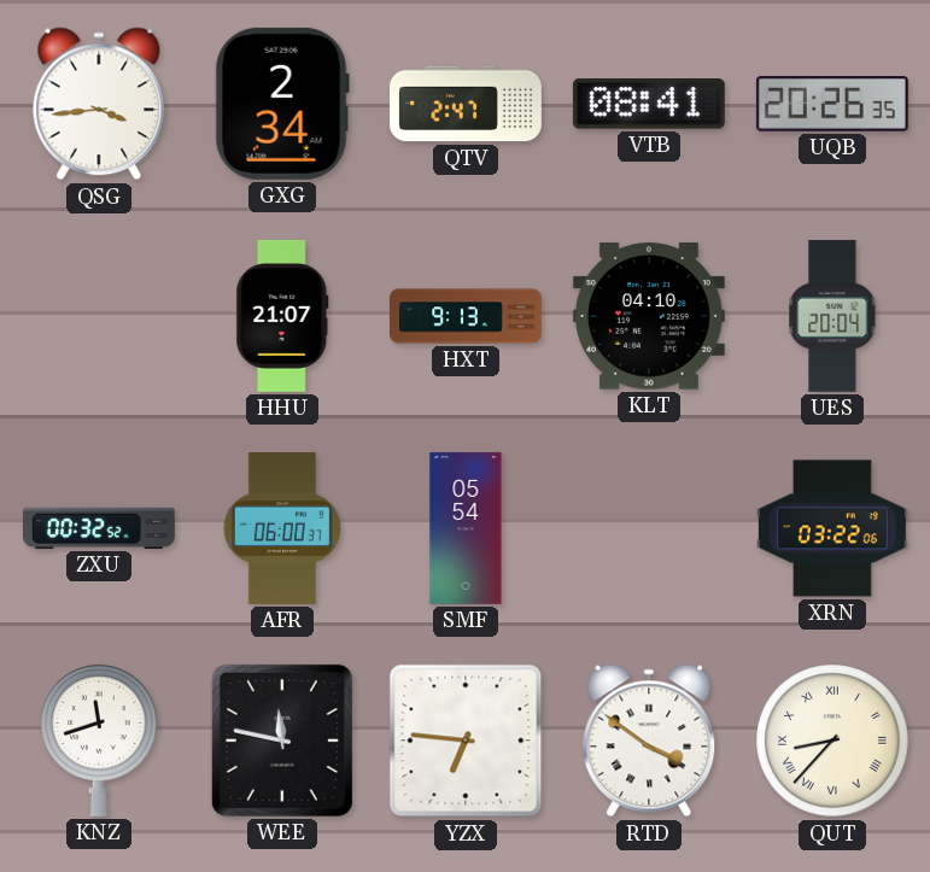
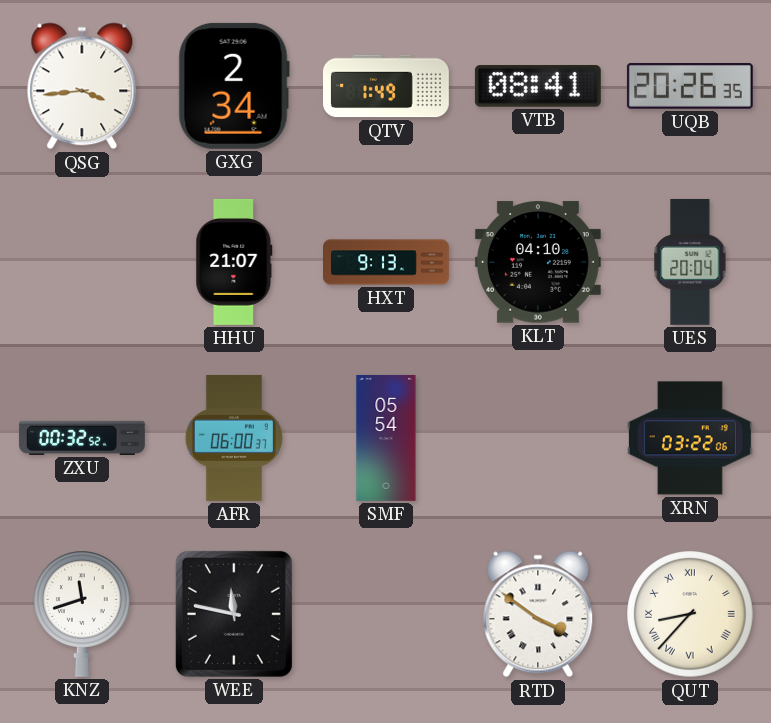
QTV: 2:47 -> 1:49
YZX: 6:46 -> none
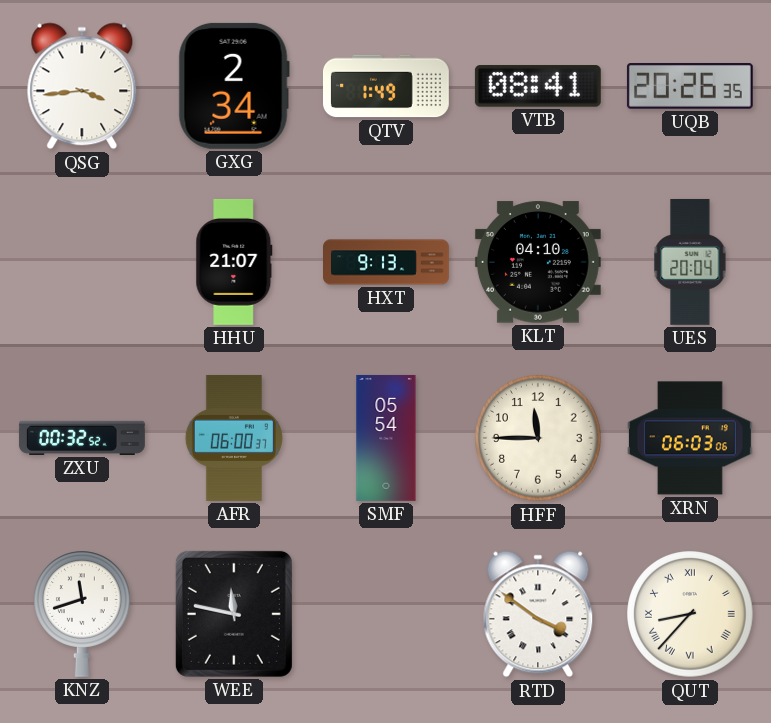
HFF: none -> 11:45
XRN: 03:22 -> 06:03
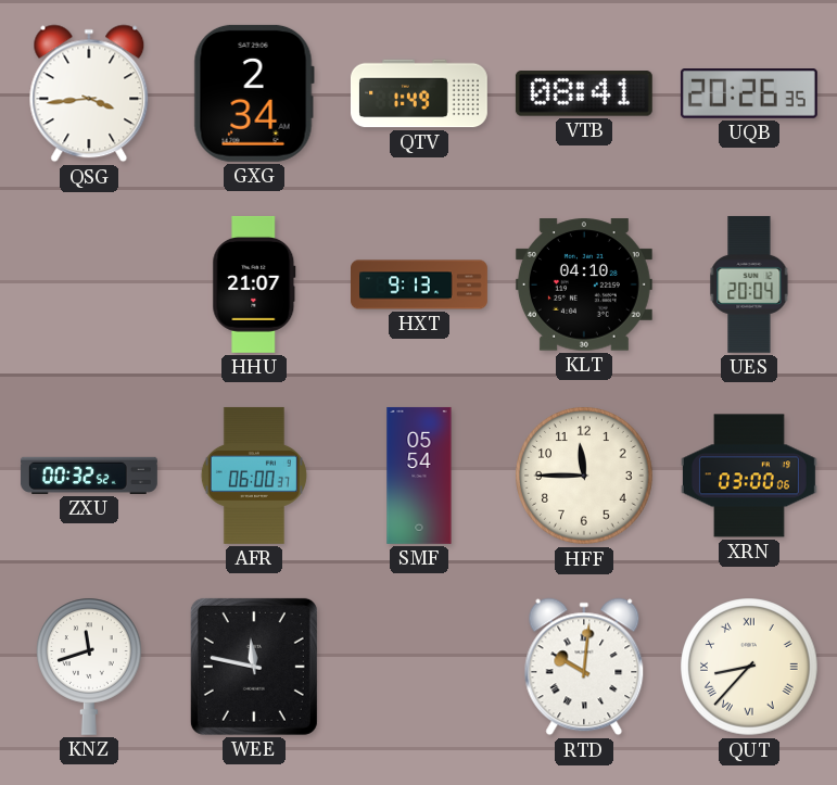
XRN: 06:03 -> 03:00
RTD: 3:51 -> 10:01
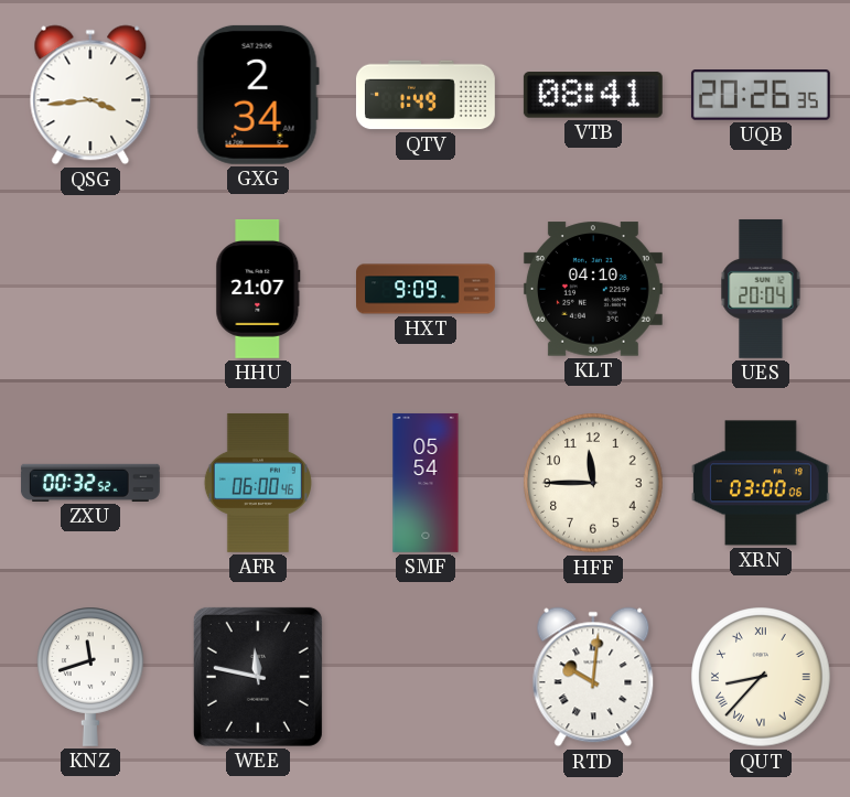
HXT: 9:13 -> 9:09
AFR: 06:00:37 -> 06:00:46
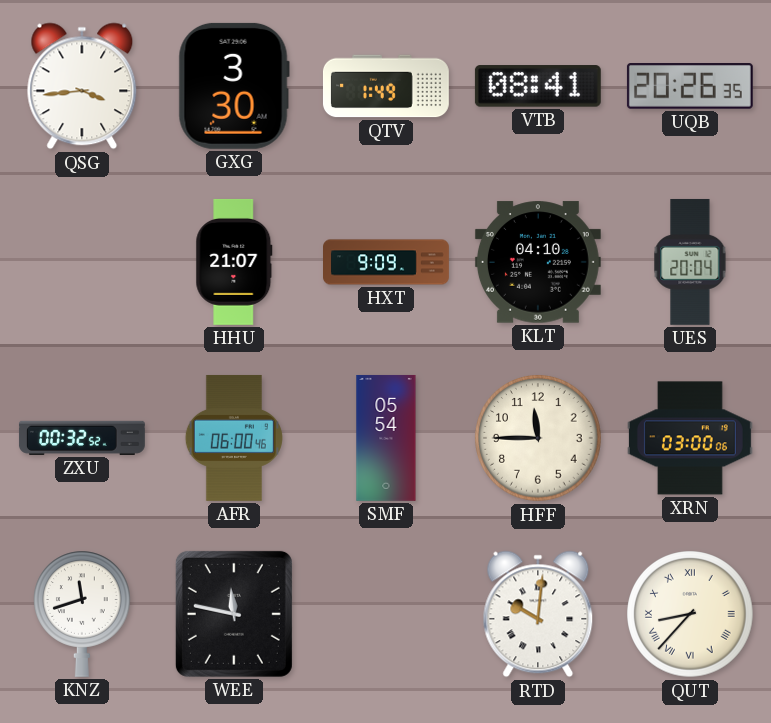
GXG: 2:34 -> 3:30
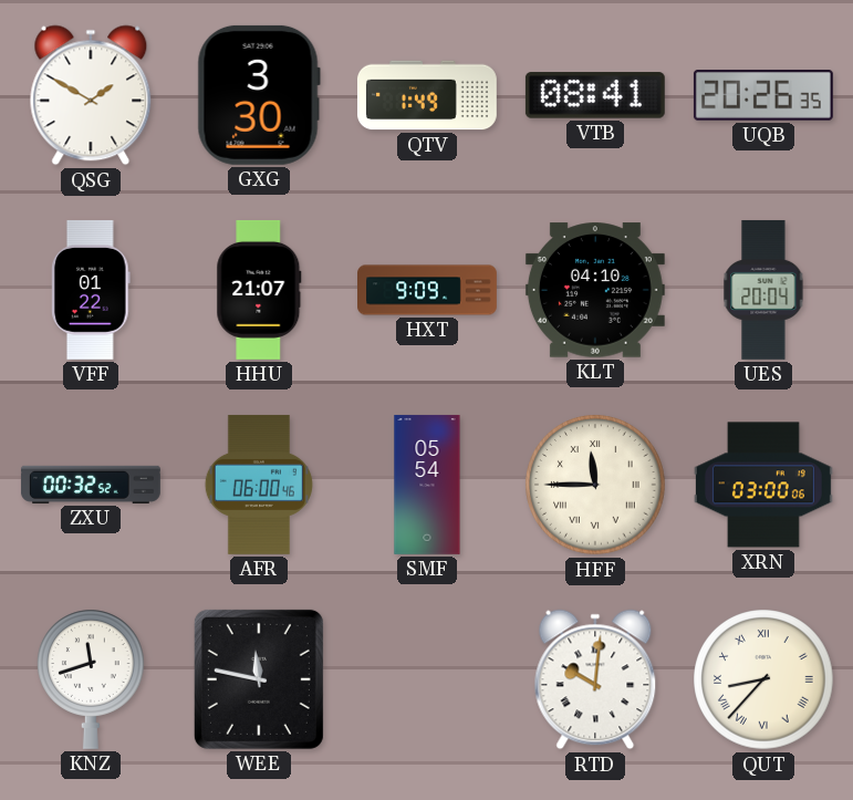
QSG: 3:44 -> 1:50
VFF: none -> 01:22
HFF numerals: Arabic -> Roman
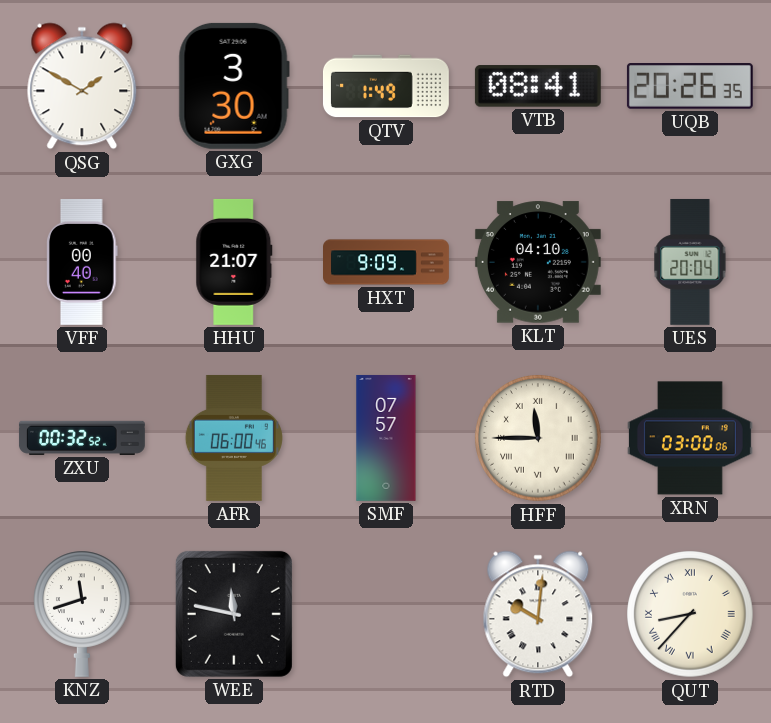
VFF: 01:22 -> 00:40
SMF: 05:54 -> 07:57
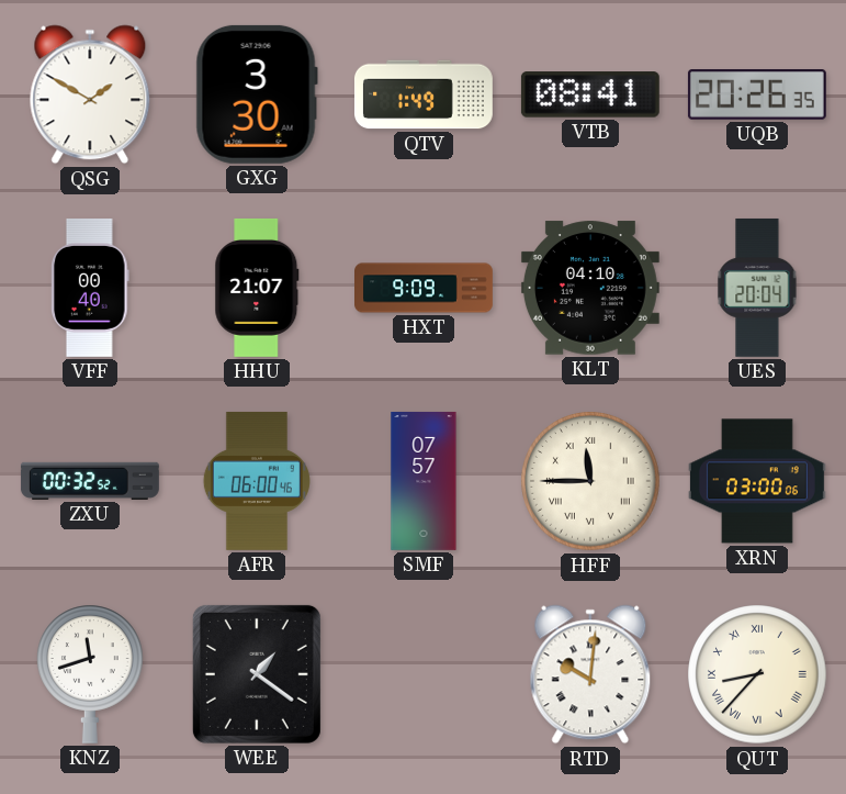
WEE: 11:47 -> 1:21
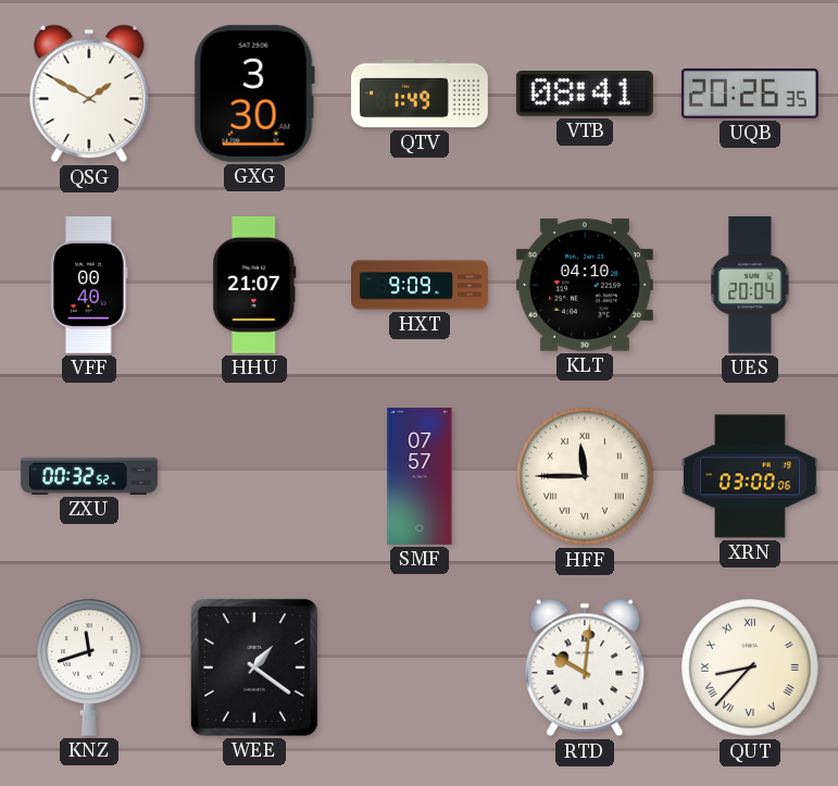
AFR: 06:00 -> none
